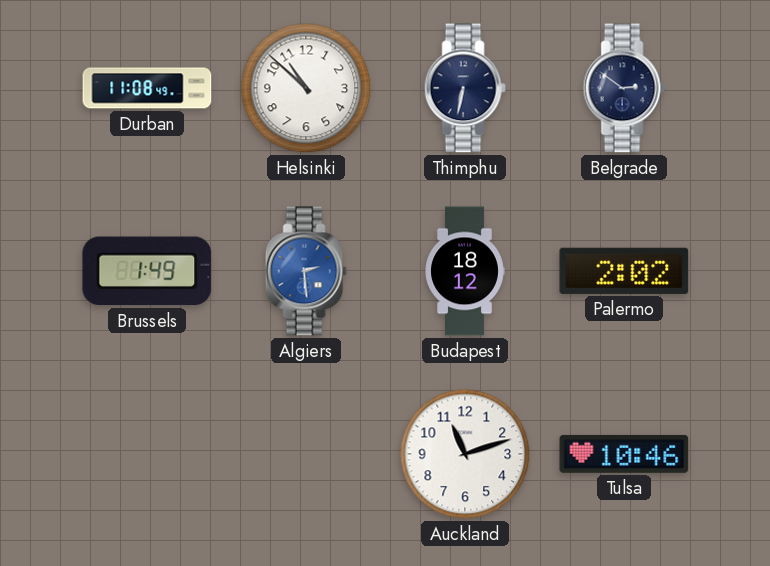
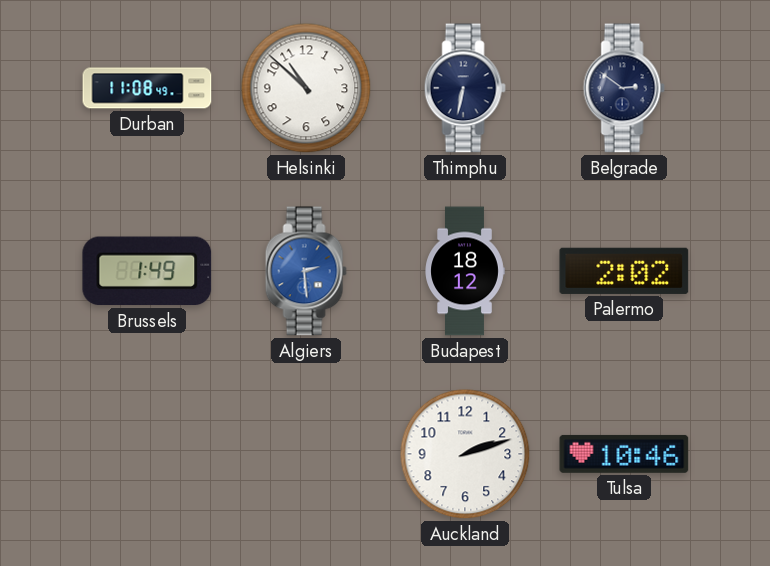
Auckland: 11:12 -> 2:12
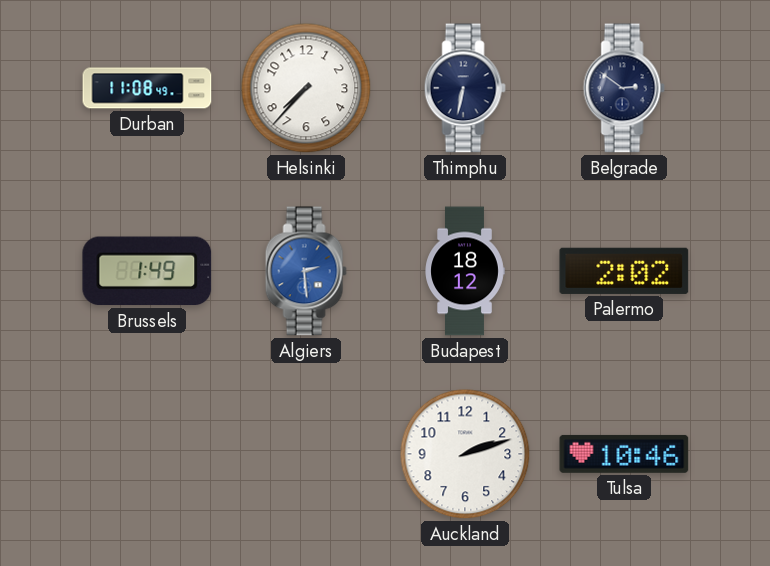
Helsinki: 10:52 -> 7:37
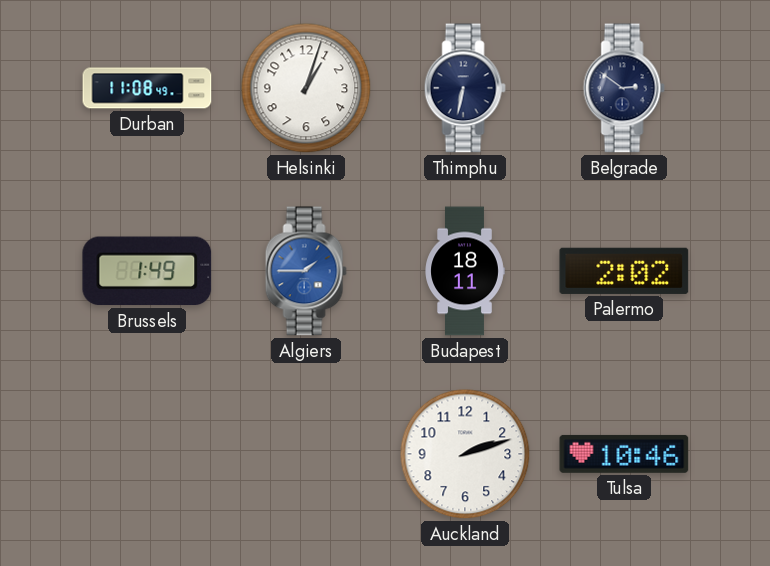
Helsinki: 7:37 -> 1:03
Algiers: 2:29 -> 1:45
Budapest: 18:12 -> 18:11
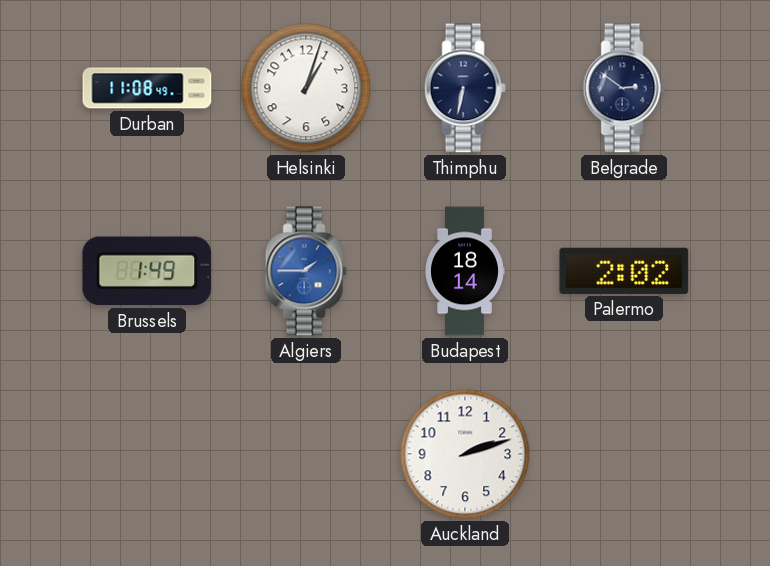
Budapest: 18:11 -> 18:14
Tulsa: 10:46 -> none
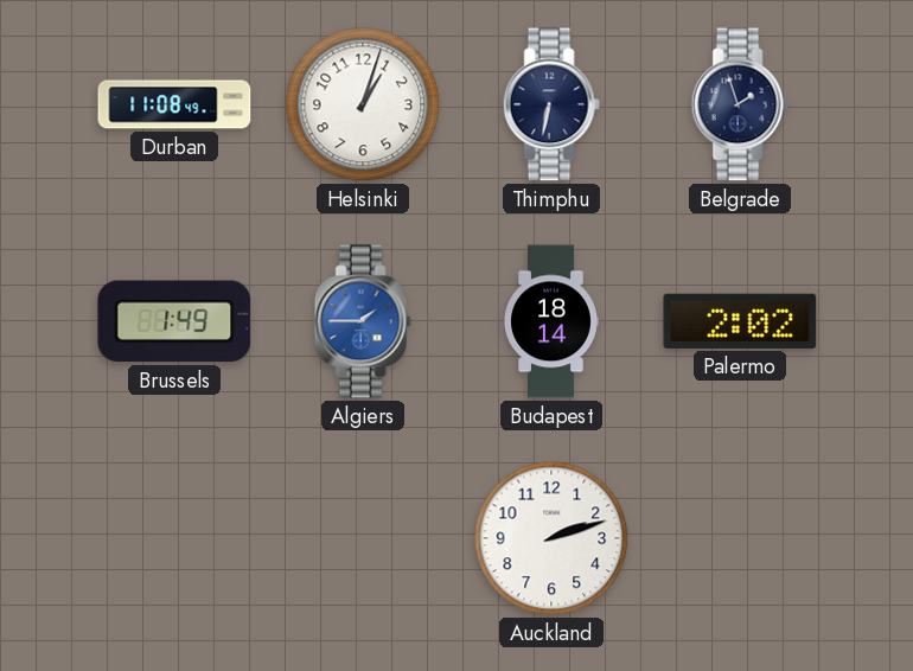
Belgrade: 2:51 -> 1:57
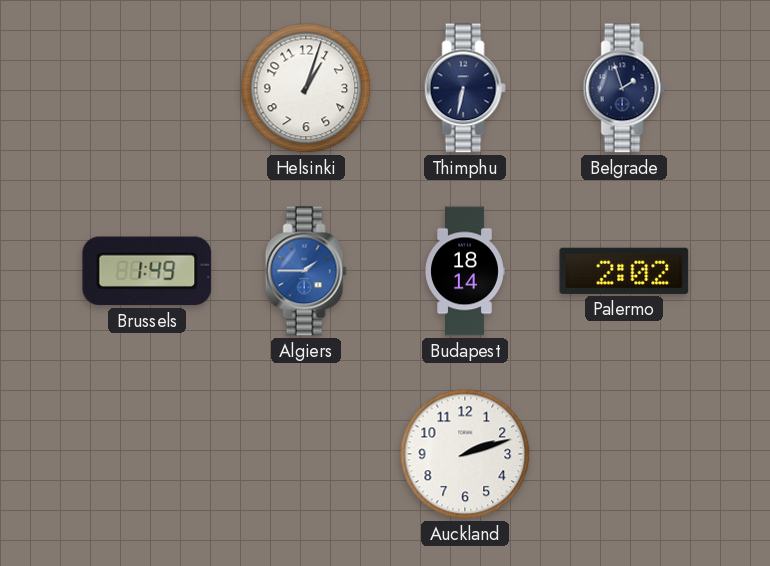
Durban: 11:08 -> none
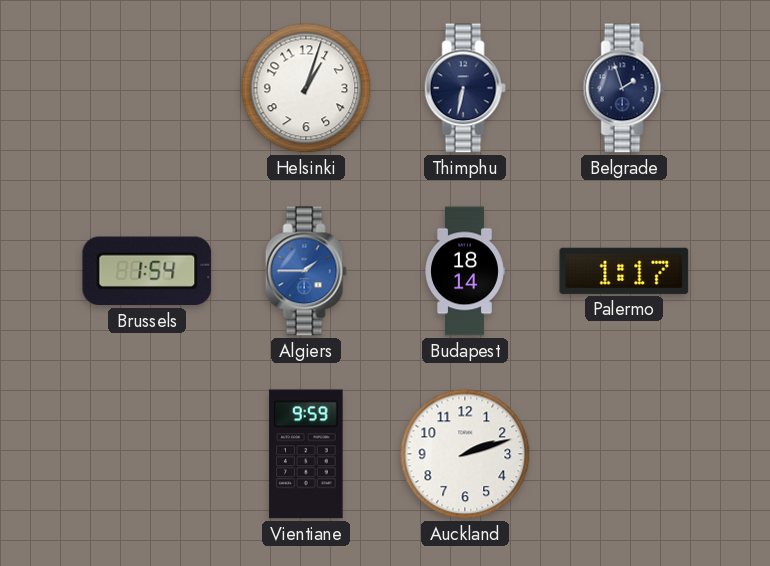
Brussels: 1:49 -> 1:54
Palermo: 2:02 -> 1:17
Vientiane: none -> 9:59
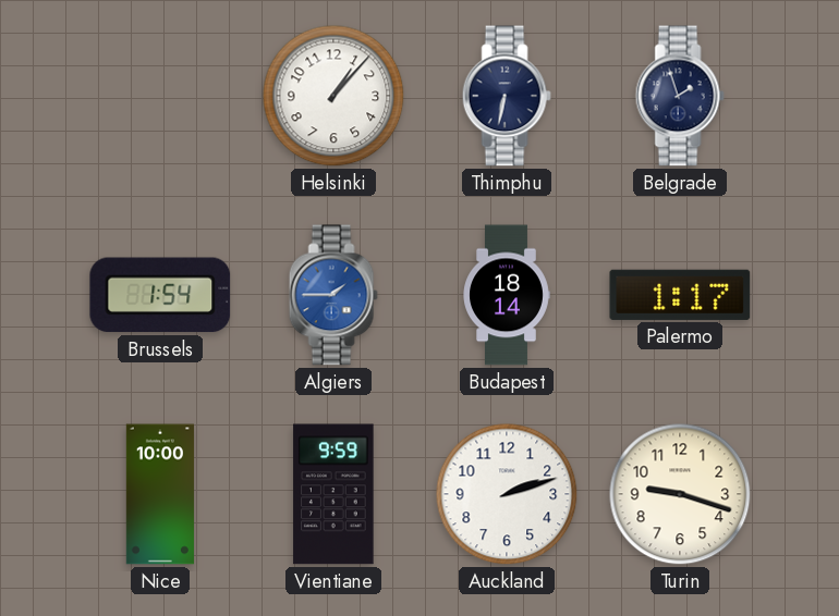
Helsinki: 1:03 -> 1:07
Nice: none -> 10:00
Turin: none -> 9:18
